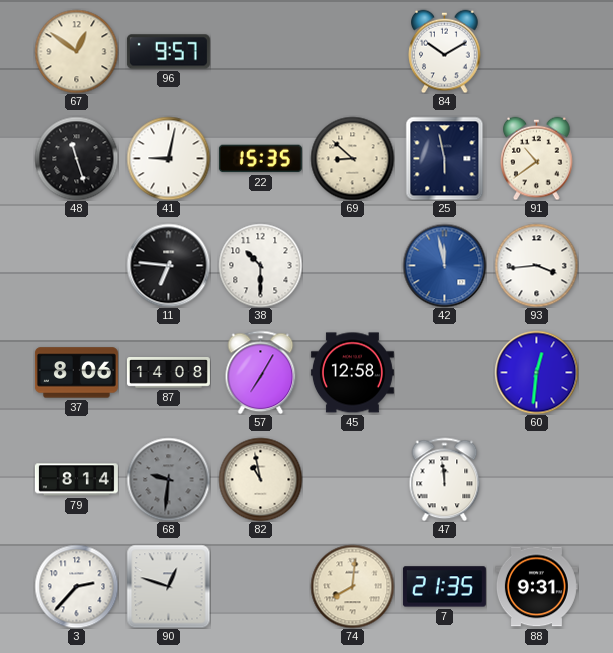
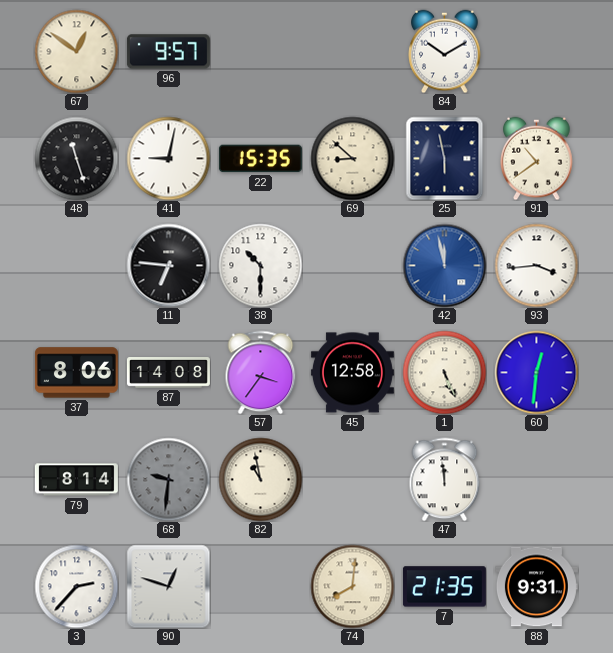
57: 7:05 -> 3:36
1: none -> 5:26
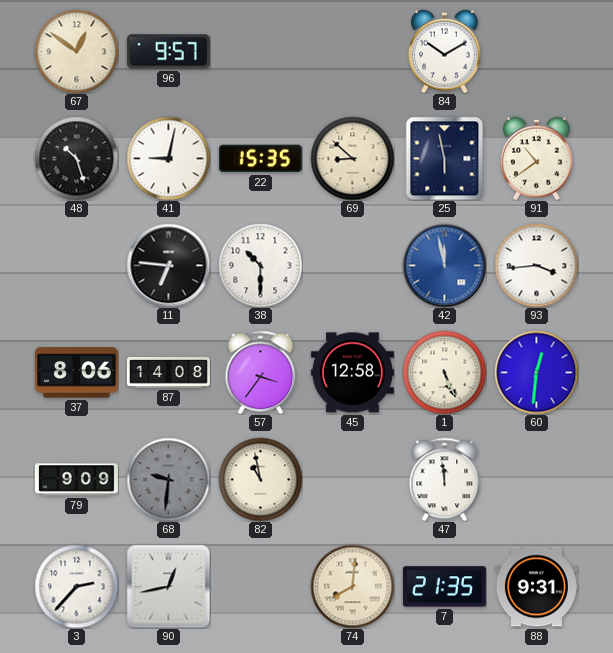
48: 11:27 -> 10:27
79: 8:14 -> 9:09
90: 12:48 -> 12:43
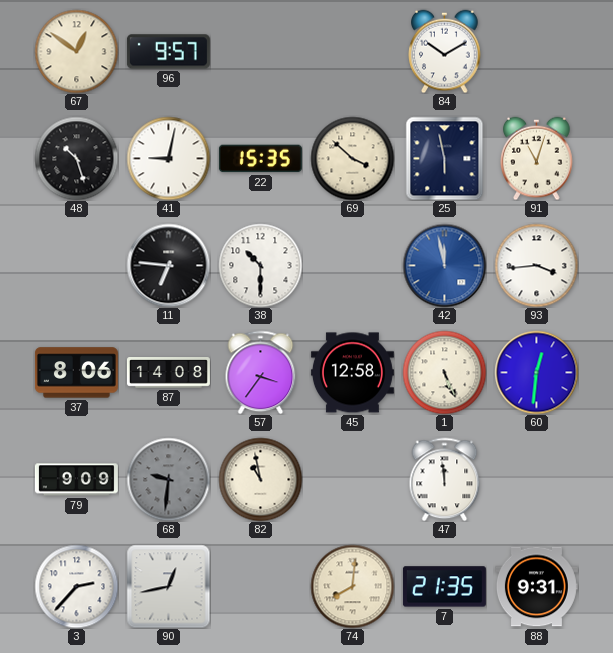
69: 8:52 -> 3:52
91: 10:39 -> 11:03
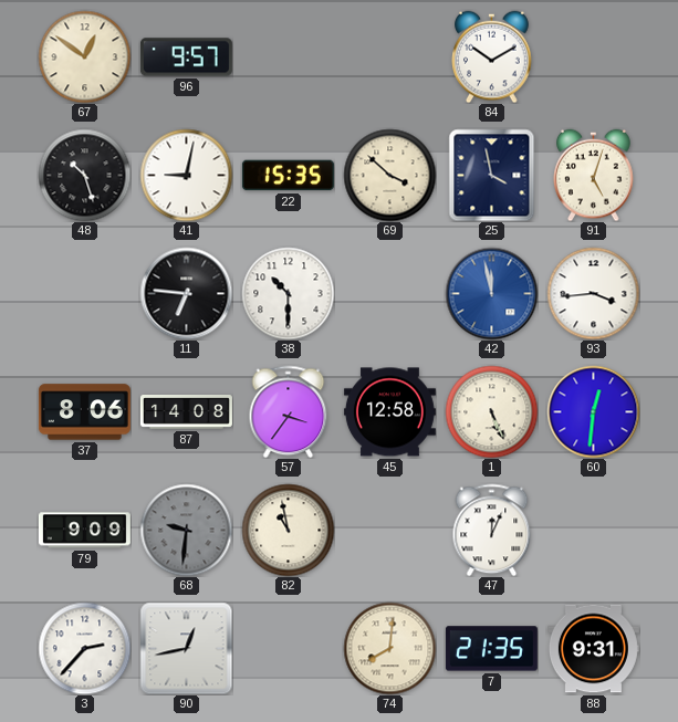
25: 5:58 -> 3:58
91: 11:03 -> 5:03
47: 11:59 -> 12:04
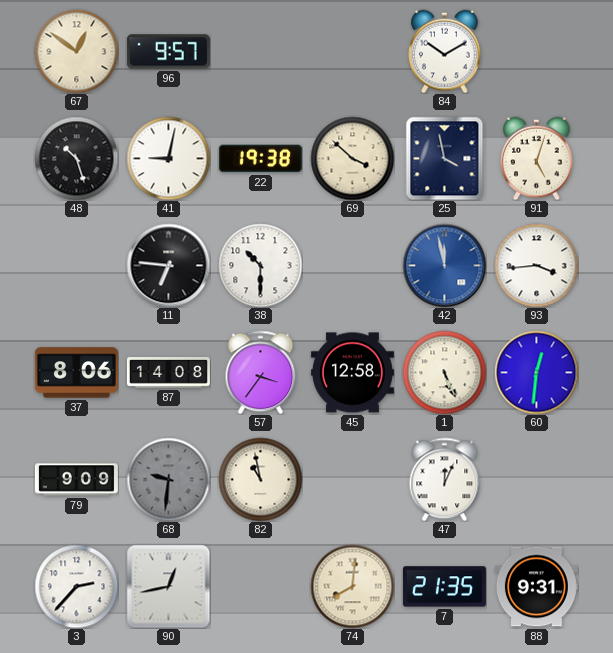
22: 15:35 -> 19:38
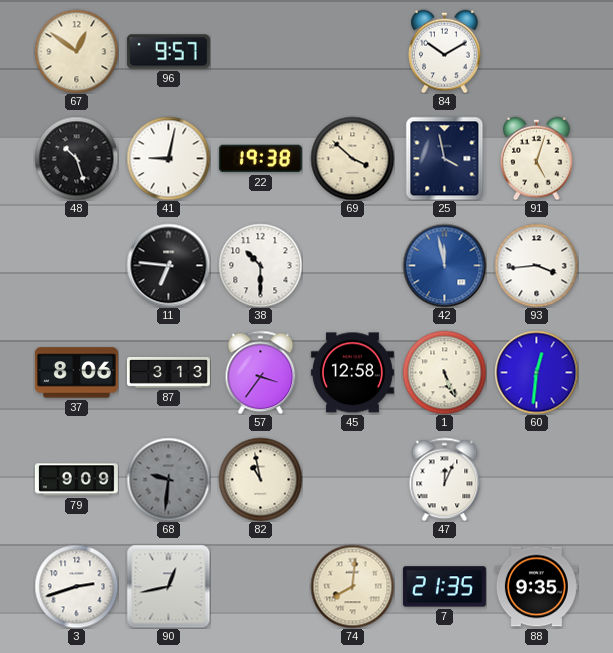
87: 14:08 -> 3:13
3: 2:37 -> 2:42
88: 9:31 -> 9:35
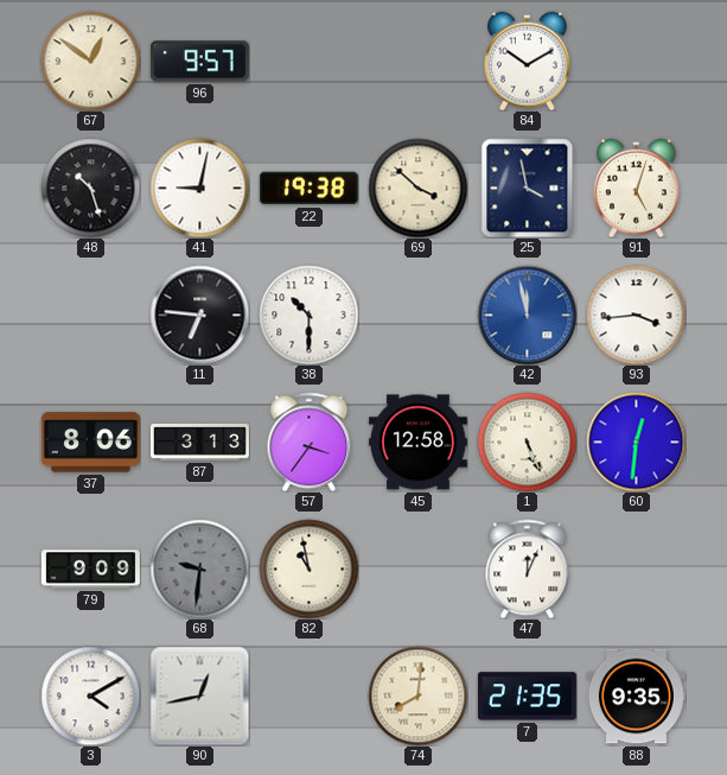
3: 2:42 -> 4:10
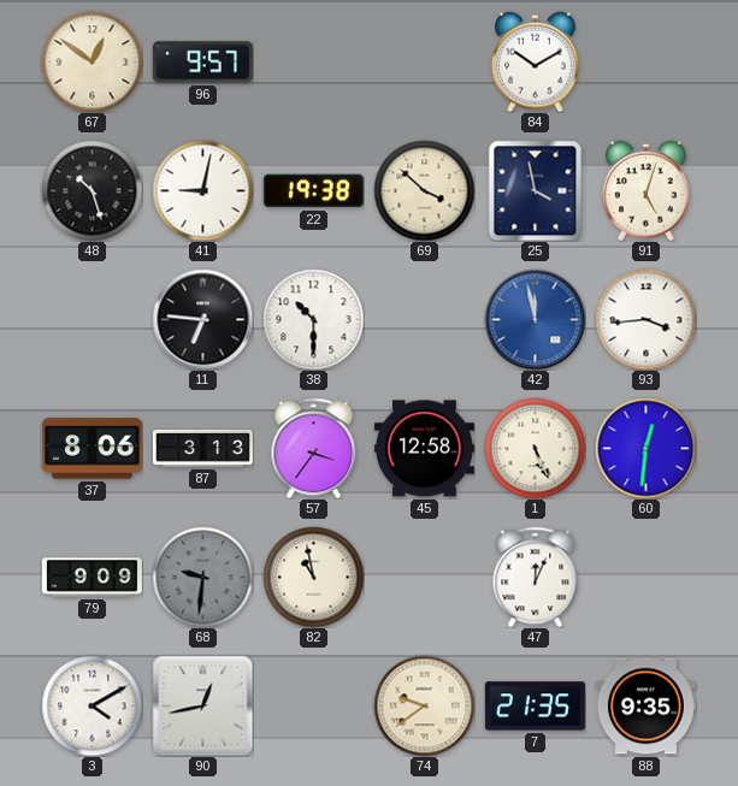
74: 8:01 -> 9:39
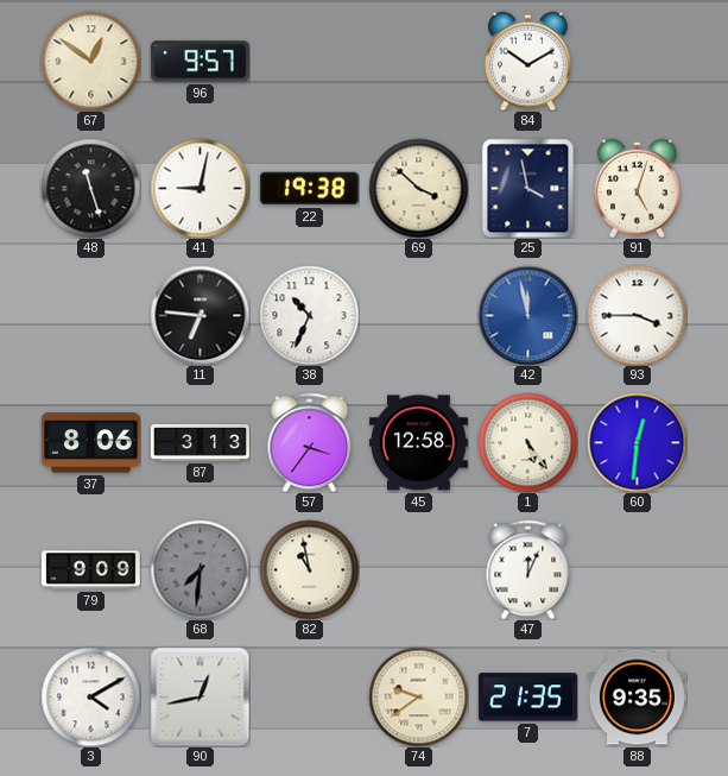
48: 10:27 -> 11:27
38: 10:30 -> 10:34
93: 3:44 -> 3:45
1: 5:26 -> 5:24
68: 9:31 -> 7:31
